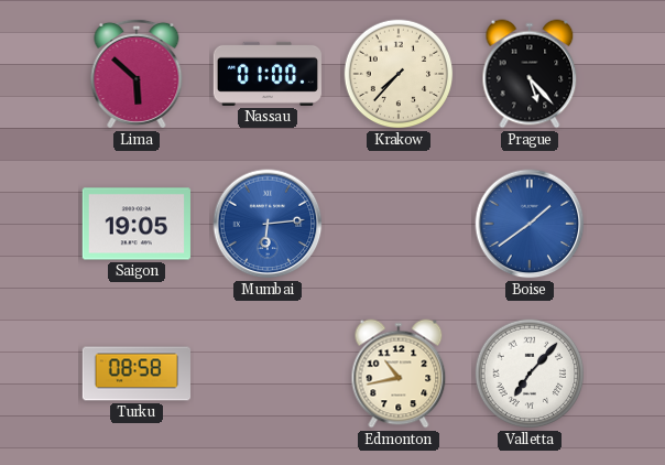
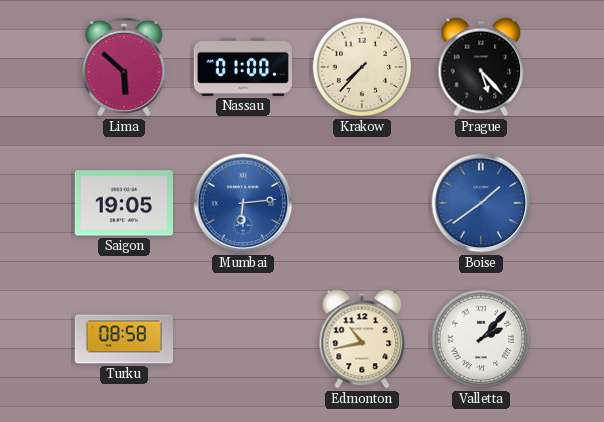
Valletta: 7:07 -> 2:07
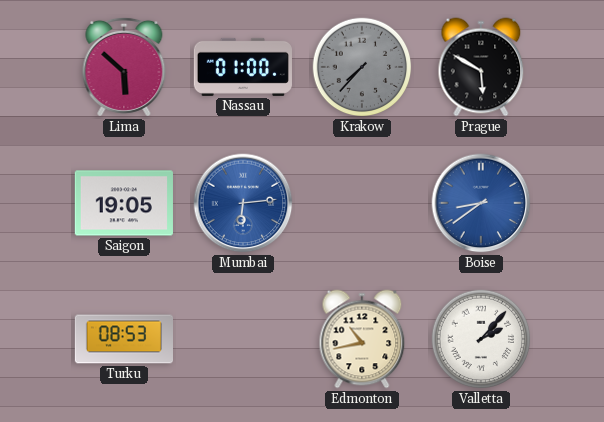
Krakow dial: cream -> grey
Prague: 5:23 -> 5:50
Boise: 1:39 -> 8:39
Turku: 08:58 -> 08:53
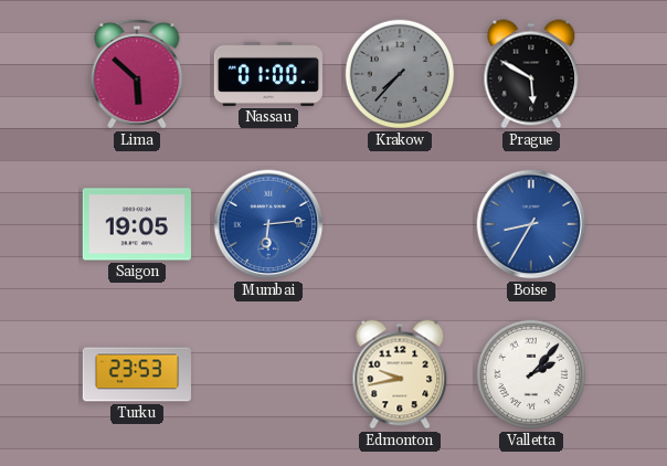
Boise: 8:39 -> 8:35
Turku: 08:53 -> 23:53
Edmonton: 10:43 -> 9:43
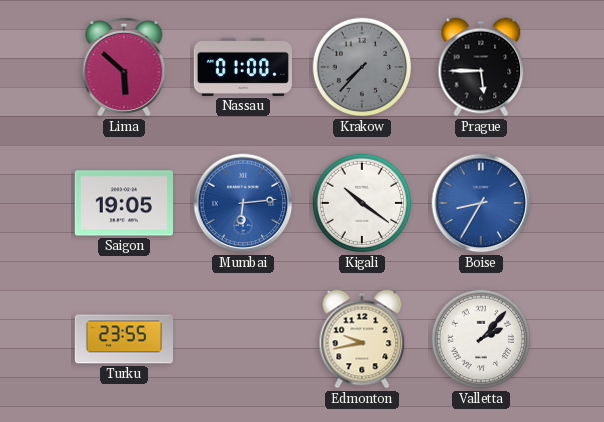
Prague: 5:50 -> 5:45
Kigali: none -> 10:21
Turku: 23:53 -> 23:55
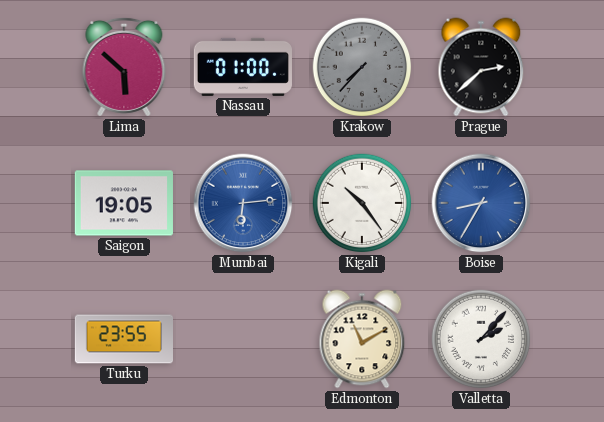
Prague: 5:45 -> 2:38
Kigali: 10:21 -> 10:24
Edmonton: 9:43 -> 11:10
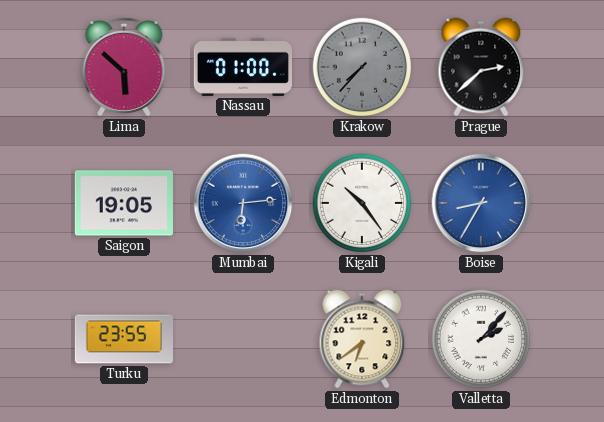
Edmonton: 11:10 -> 6:39
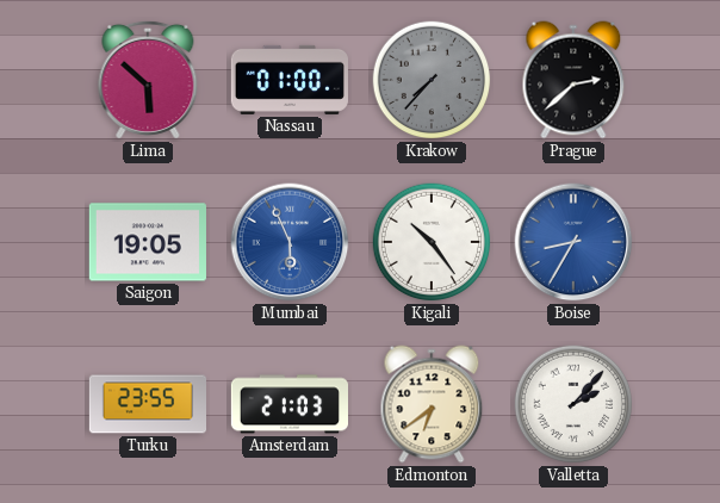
Mumbai: 6:14 -> 5:56
Amsterdam: none -> 21:03
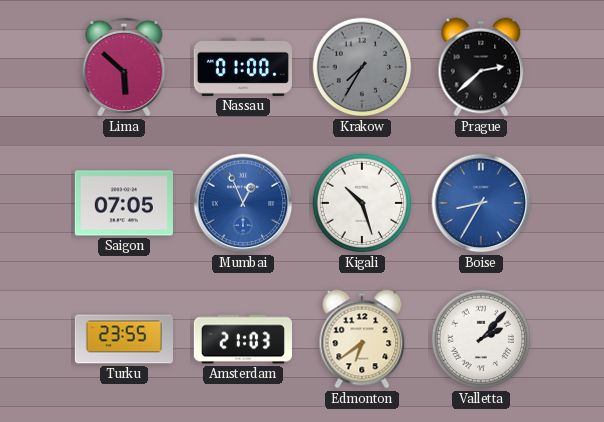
Krakow: 7:37 -> 7:35
Saigon: 19:05 -> 07:05
Mumbai: 5:56 -> 12:56
Kigali: 10:24 -> 10:27
